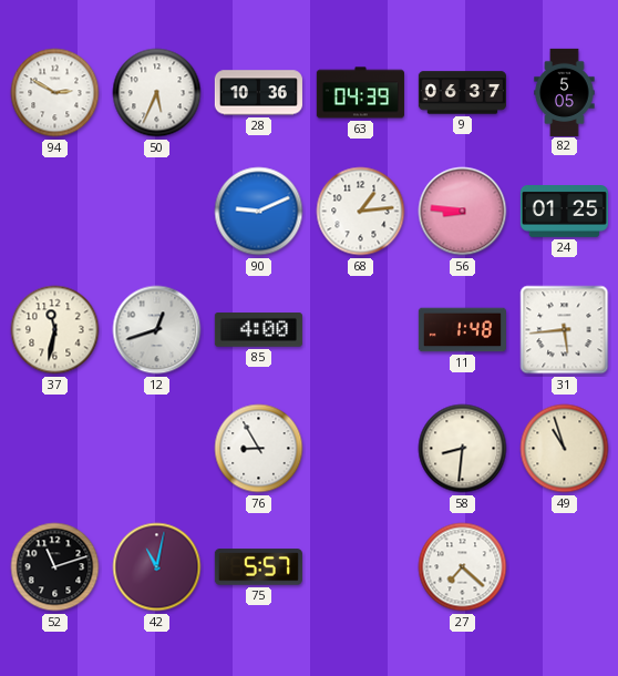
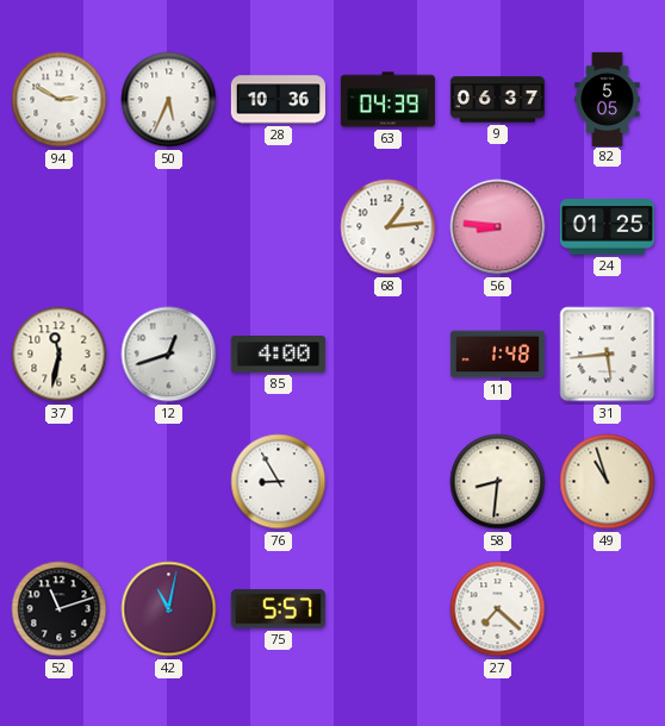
90: 9:11 -> none
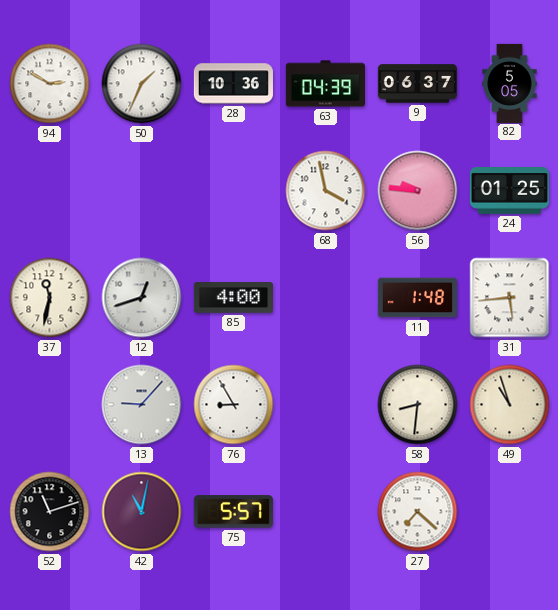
50: 5:34 -> 1:34
68: 1:14 -> 3:58
56: 8:46 -> 9:46
13: none -> 9:07
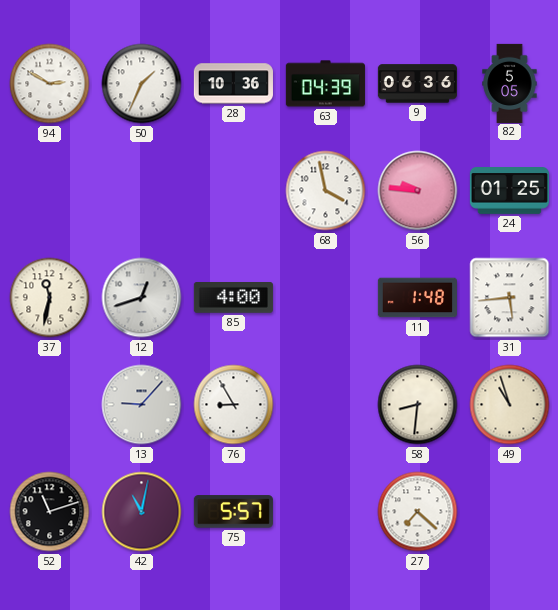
9: 06:37 -> 06:36
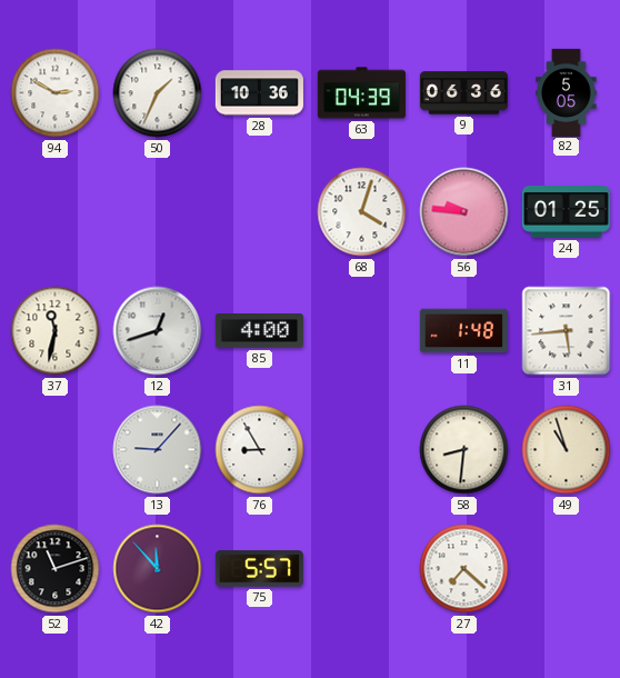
68: 3:58 -> 4:03
42: 11:02 -> 11:53
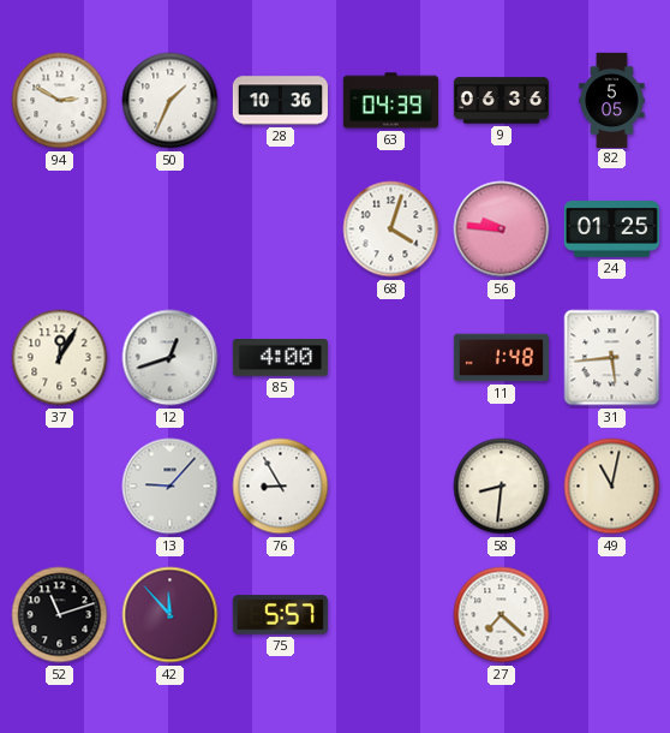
37: 11:32 -> 12:05
49: 10:57 -> 11:02
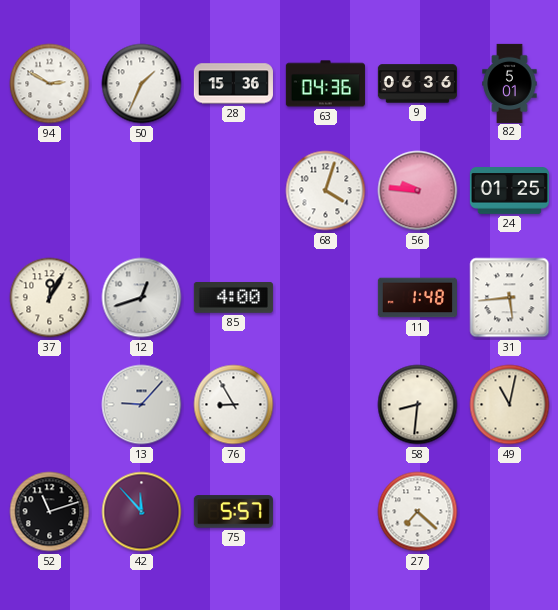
28: 10:36 -> 15:36
63: 04:39 -> 04:36
82: 5:05 -> 5:01
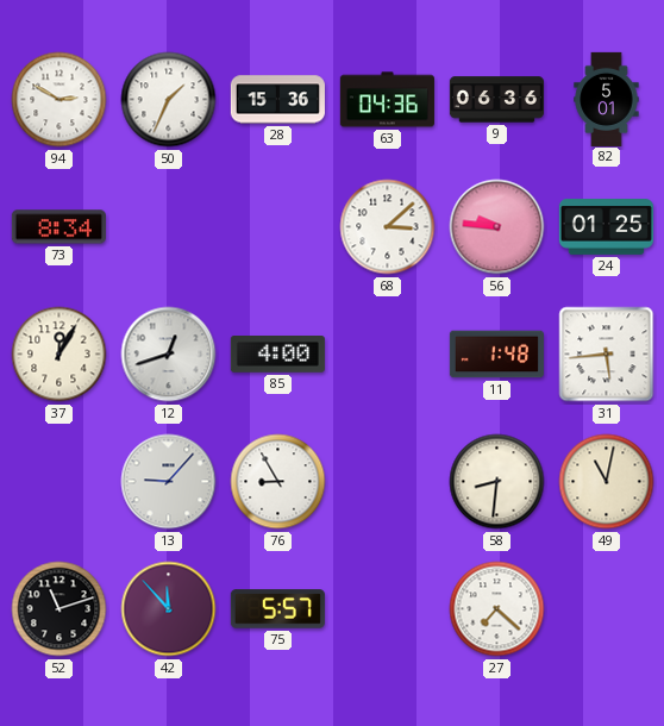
73: none -> 8:34
68: 4:03 -> 3:08
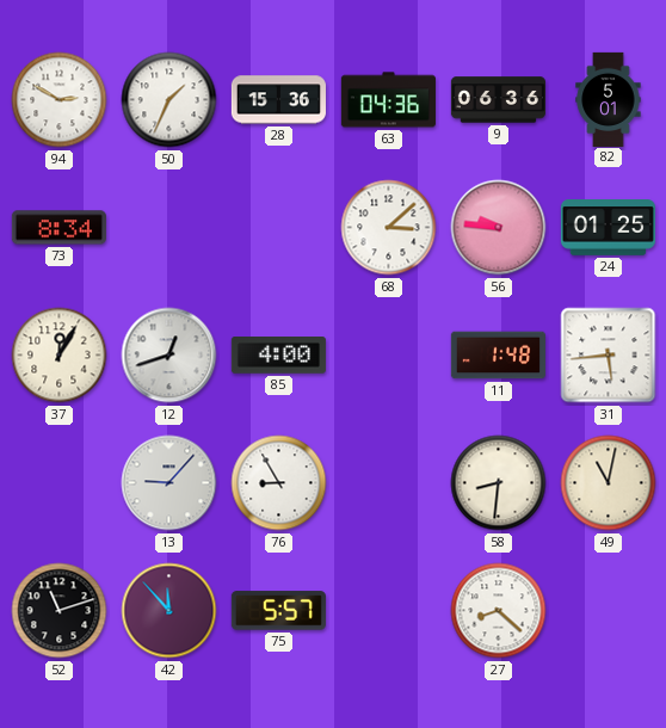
27: 7:22 -> 8:22
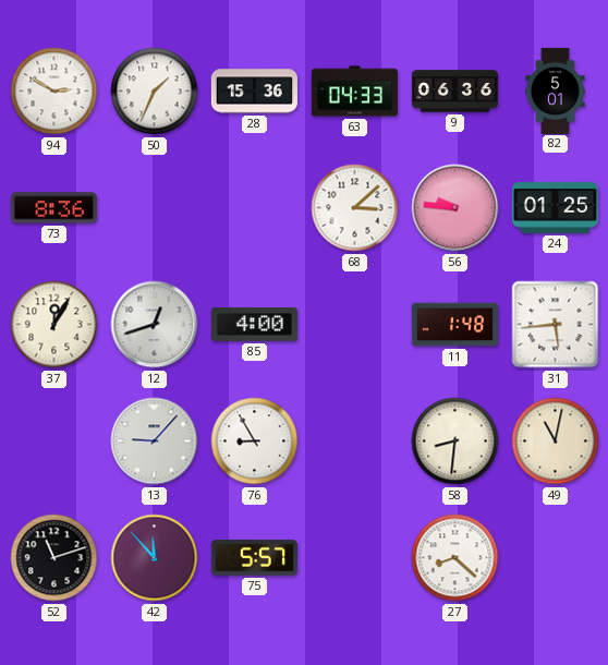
63: 04:36 -> 04:33
73: 8:34 -> 8:36
